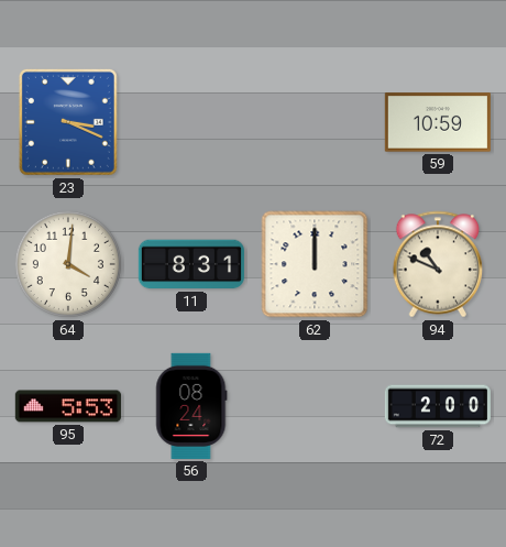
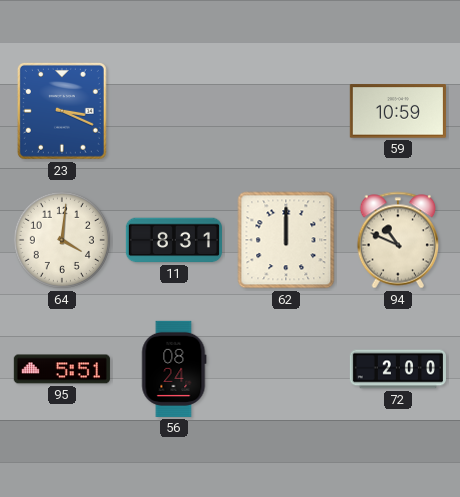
95: 5:53 -> 5:51
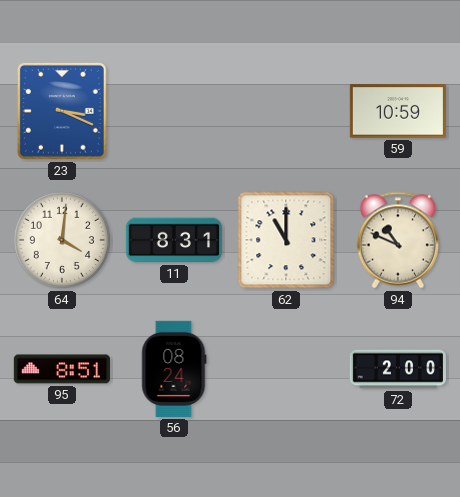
62: 12:00 -> 11:00
95: 5:51 -> 8:51
